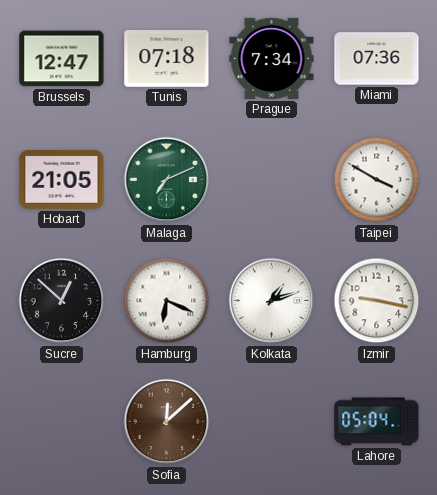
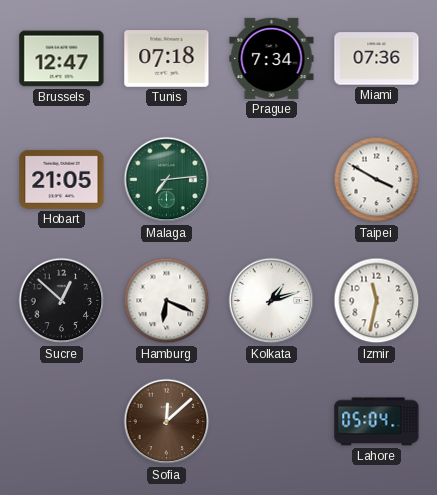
Malaga: 7:11 -> 7:14
Izmir: 9:17 -> 11:32
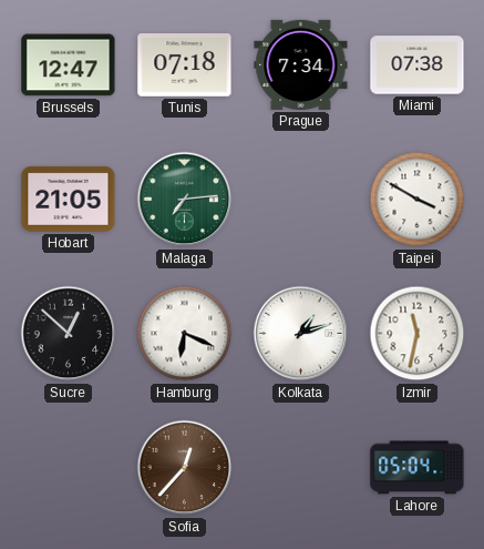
Miami: 07:36 -> 07:38
Sofia: 12:08 -> 12:37
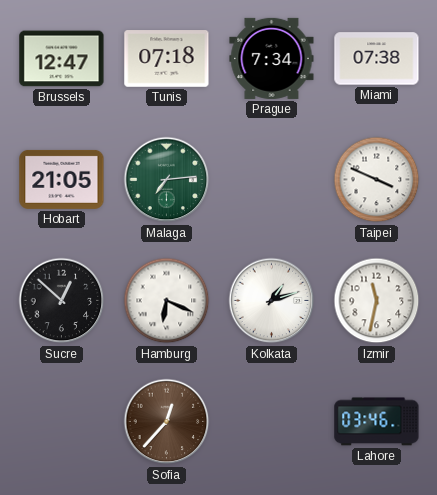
Taipei: 3:50 -> 3:49
Lahore: 05:04 -> 03:46
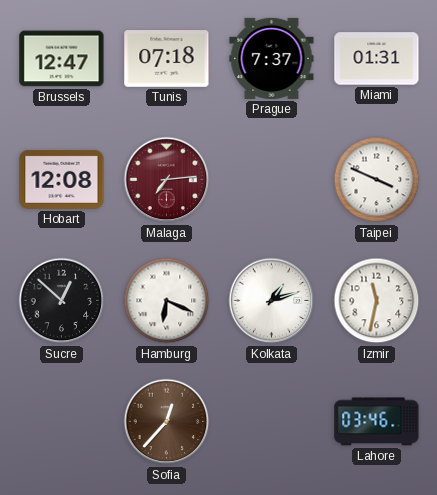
Prague: 7:34 -> 7:37
Miami: 07:38 -> 01:31
Hobart: 21:05 -> 12:08
Malaga dial: green -> burgundy
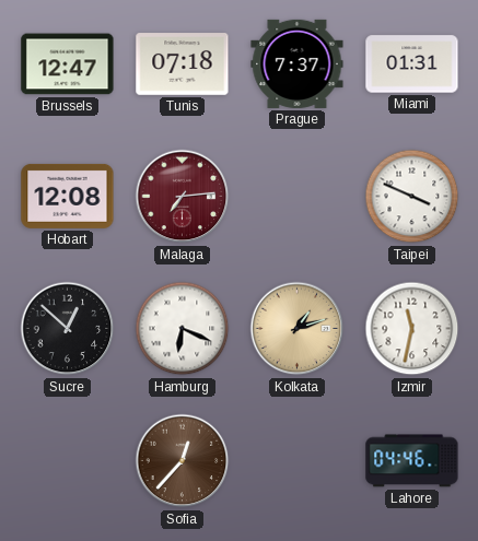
Kolkata dial: white -> champagne
Lahore: 03:46 -> 04:46
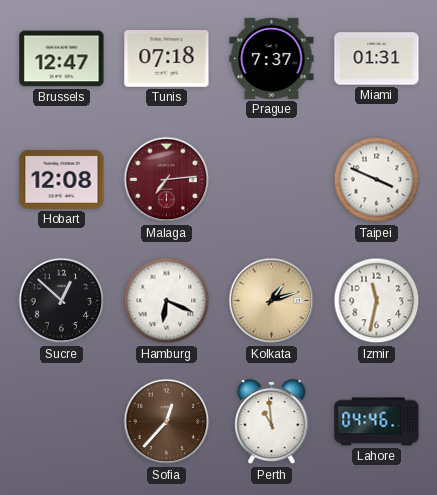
Perth: none -> 10:59
